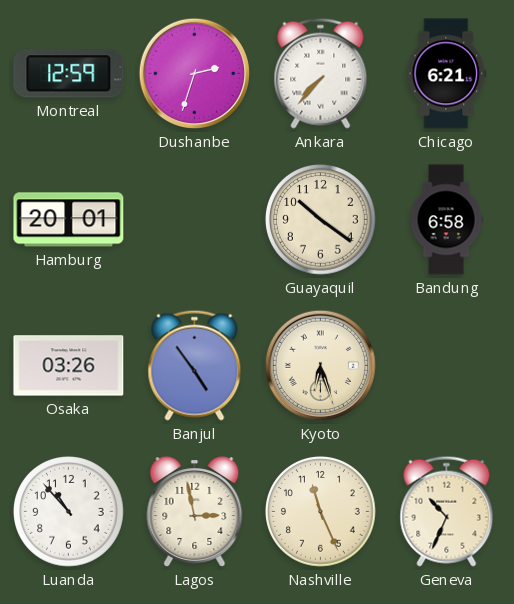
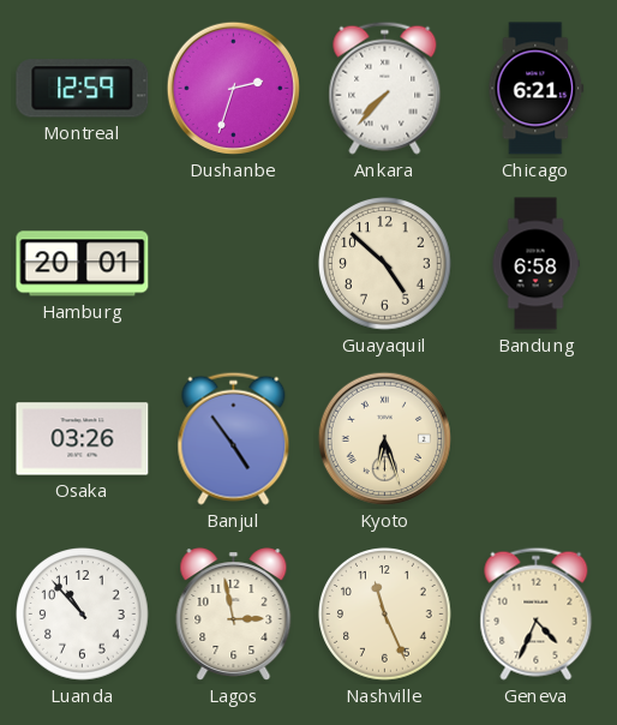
Guayaquil: 10:21 -> 4:52
Geneva: 10:34 -> 4:34
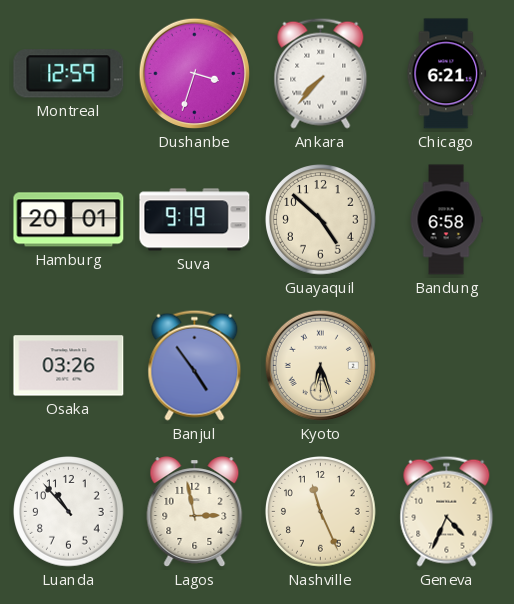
Dushanbe: 2:33 -> 3:33
Suva: none -> 9:19
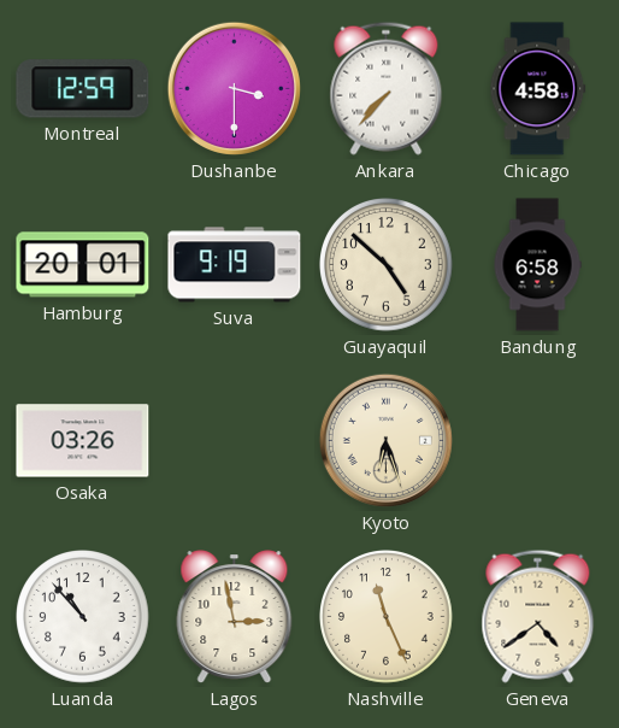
Dushanbe: 3:33 -> 3:30
Chicago: 6:21 -> 4:58
Banjul: 4:54 -> none
Geneva: 4:34 -> 4:39
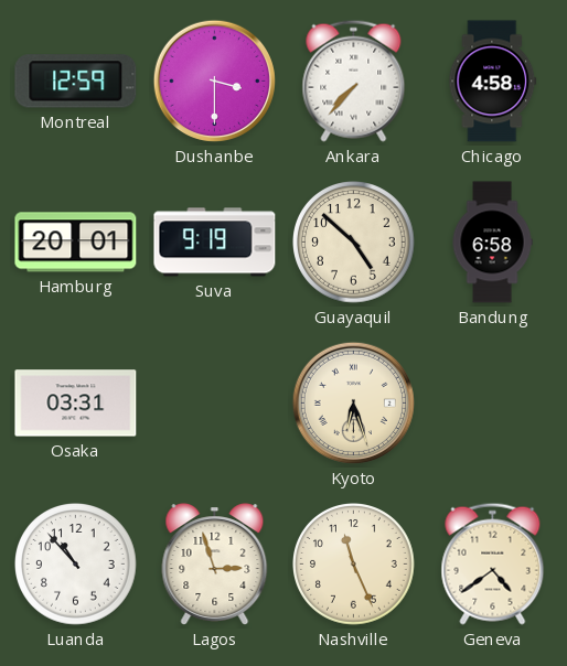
Osaka: 03:26 -> 03:31
Lagos: 2:58 -> 2:57
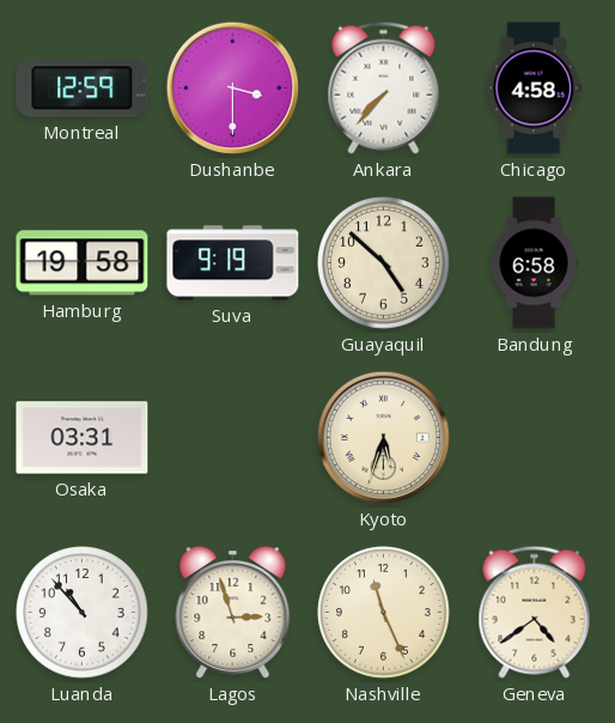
Hamburg: 20:01 -> 19:58
Kyoto: 6:27 -> 5:33
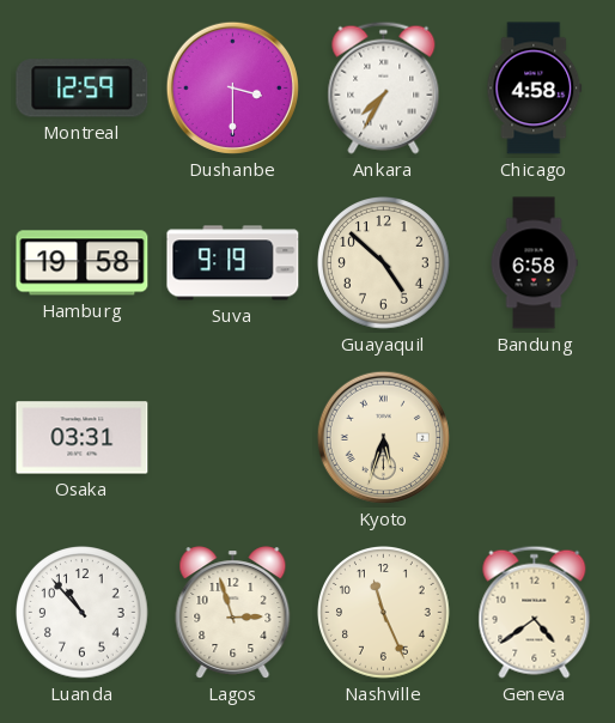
Ankara: 7:37 -> 7:35
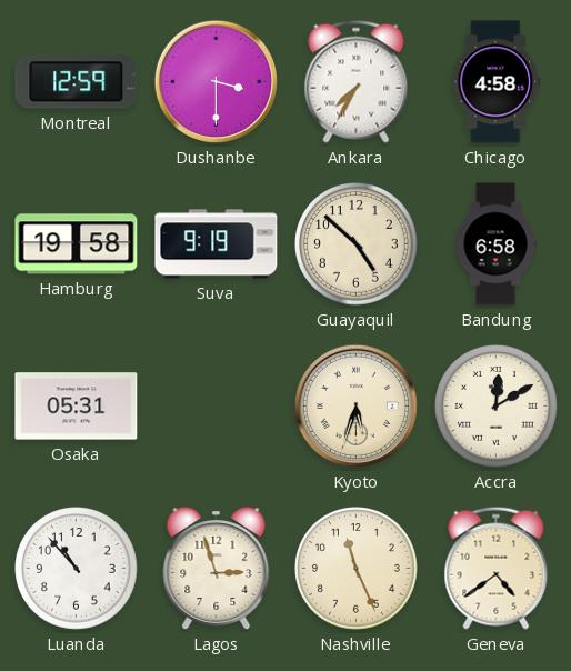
Osaka: 03:31 -> 05:31
Accra: none -> 12:10
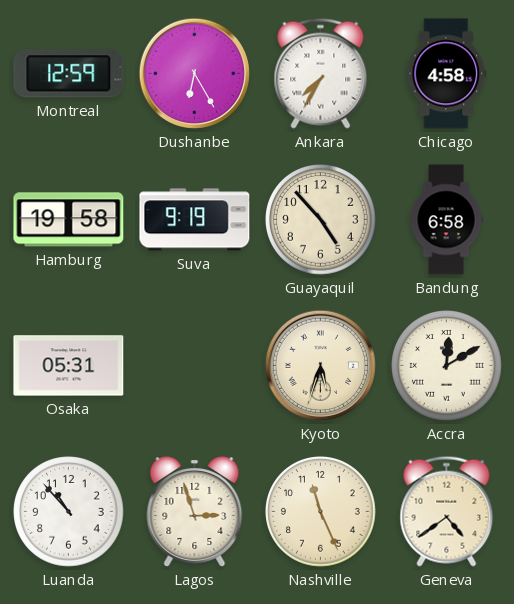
Dushanbe: 3:30 -> 6:25
Guayaquil: 4:52 -> 4:53
